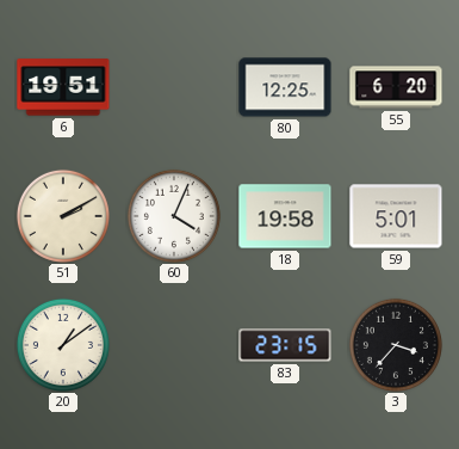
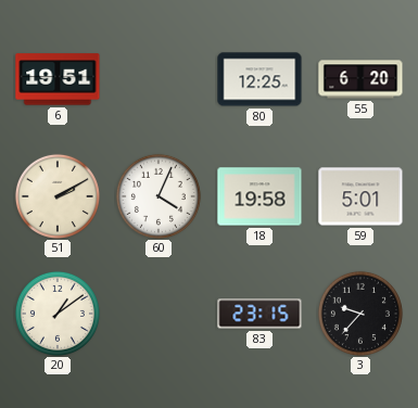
3: 3:37 -> 9:37
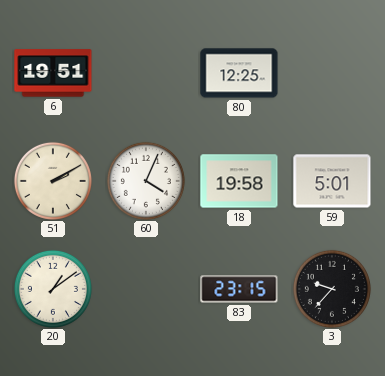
55: 6:20 -> none
